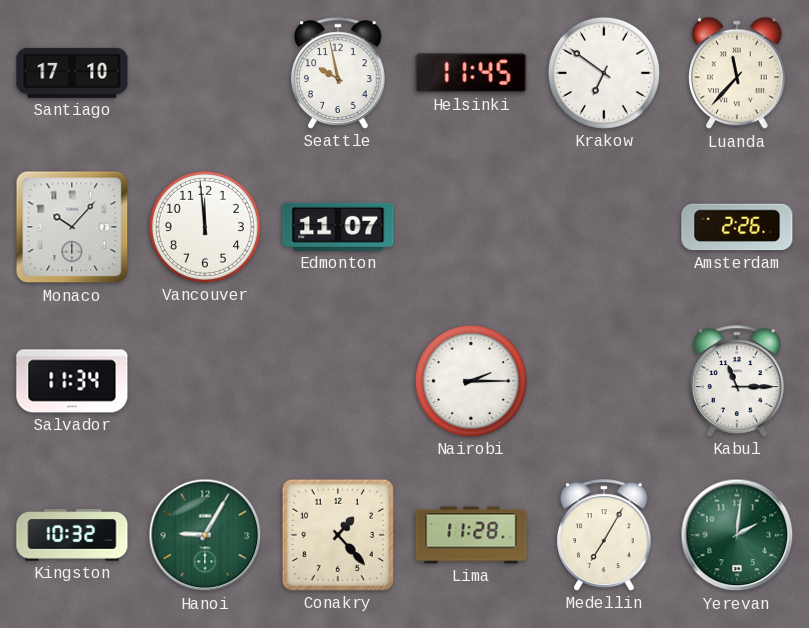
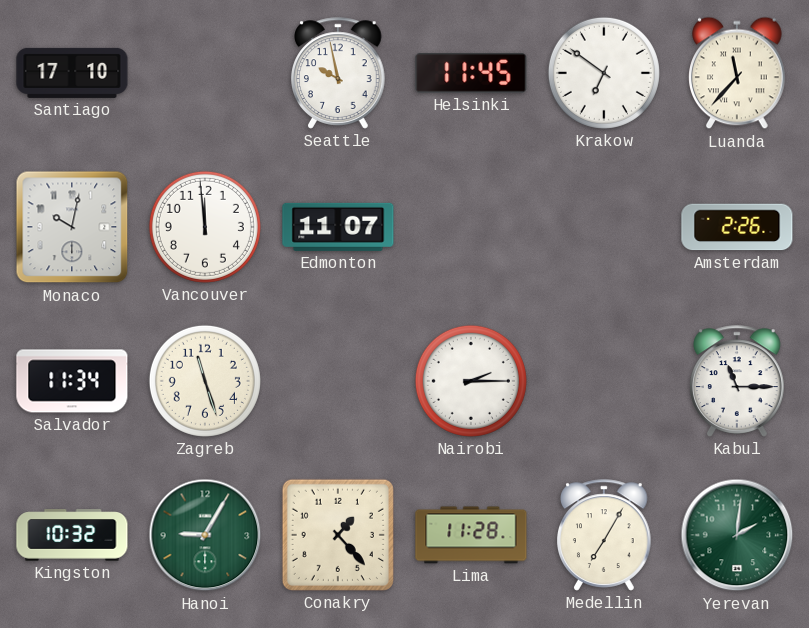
Monaco: 10:07 -> 10:02
Zagreb: none -> 11:27
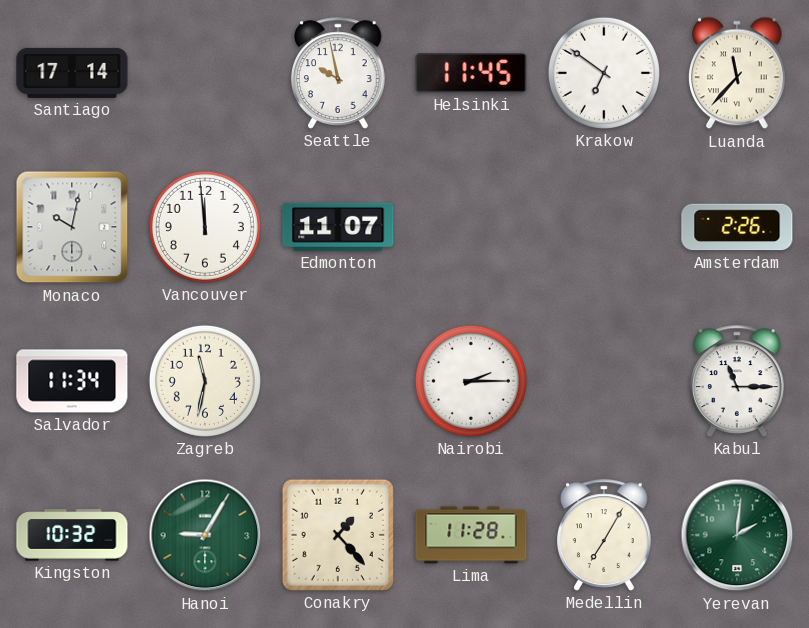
Santiago: 17:10 -> 17:14
Zagreb: 11:27 -> 11:32
